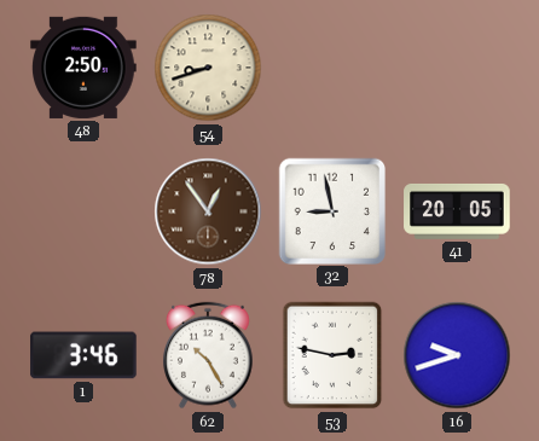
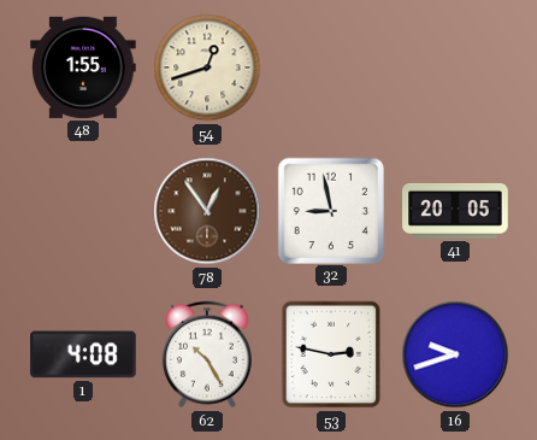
48: 2:50 -> 1:55
54: 8:42 -> 12:42
1: 3:46 -> 4:08
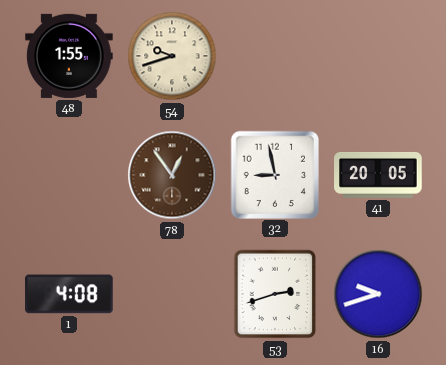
54: 12:42 -> 9:42
62: 10:25 -> none
53: 2:47 -> 2:42
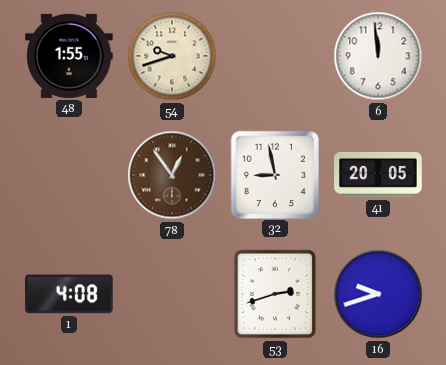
6: none -> 11:59
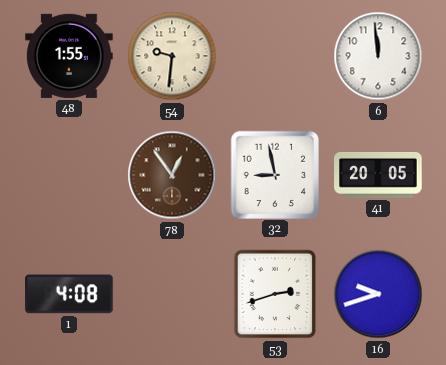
54: 9:42 -> 9:31
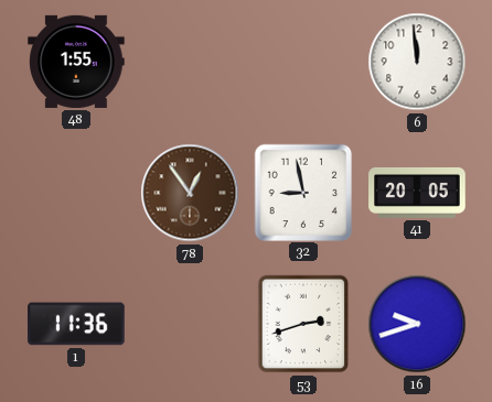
54: 9:31 -> none
1: 4:08 -> 11:36
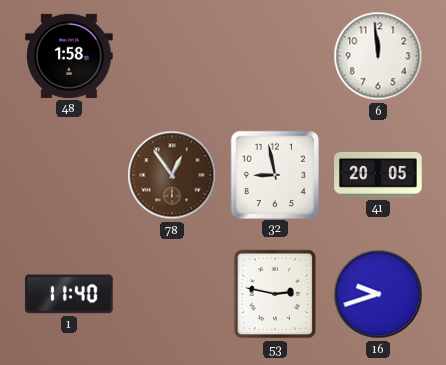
48: 1:55 -> 1:58
1: 11:36 -> 11:40
53: 2:42 -> 2:47
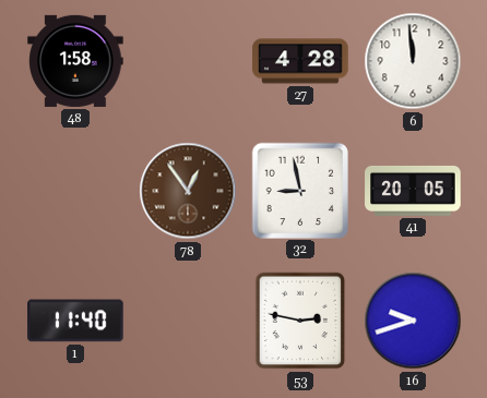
27: none -> 4:28
